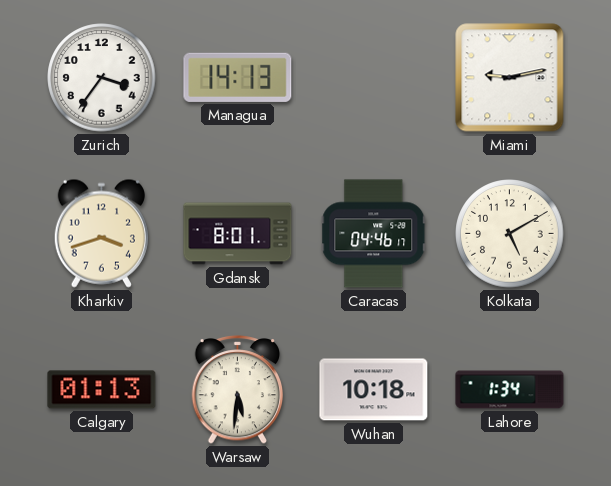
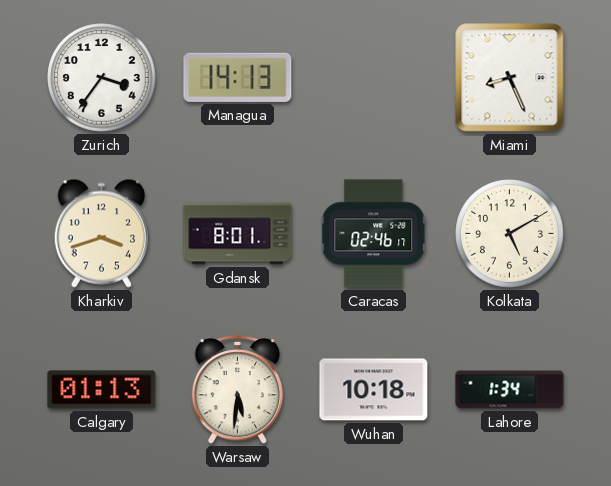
Miami: 9:13 -> 8:26
Caracas: 04:46 -> 02:46
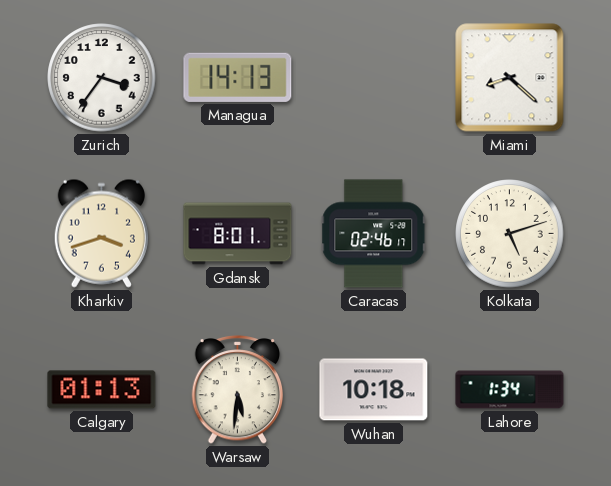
Miami: 8:26 -> 8:22
Kolkata: 5:10 -> 5:12
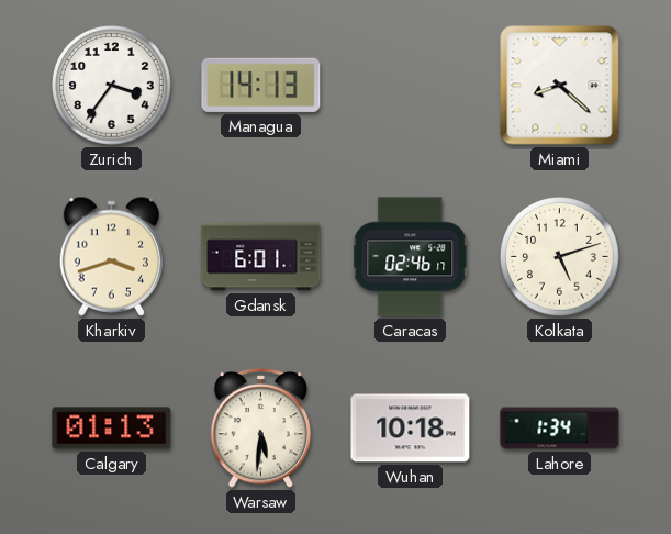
Gdansk: 8:01 -> 6:01
